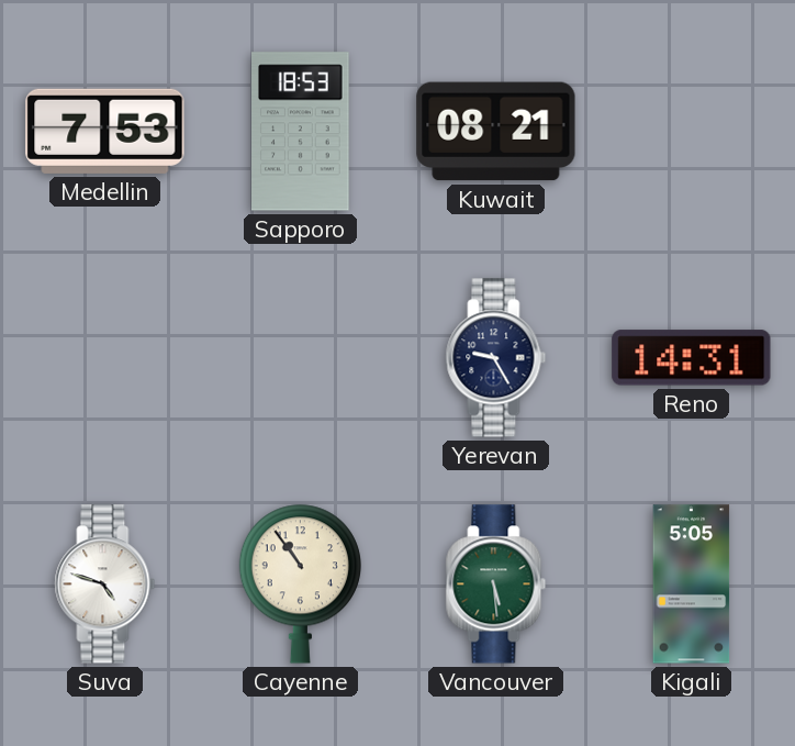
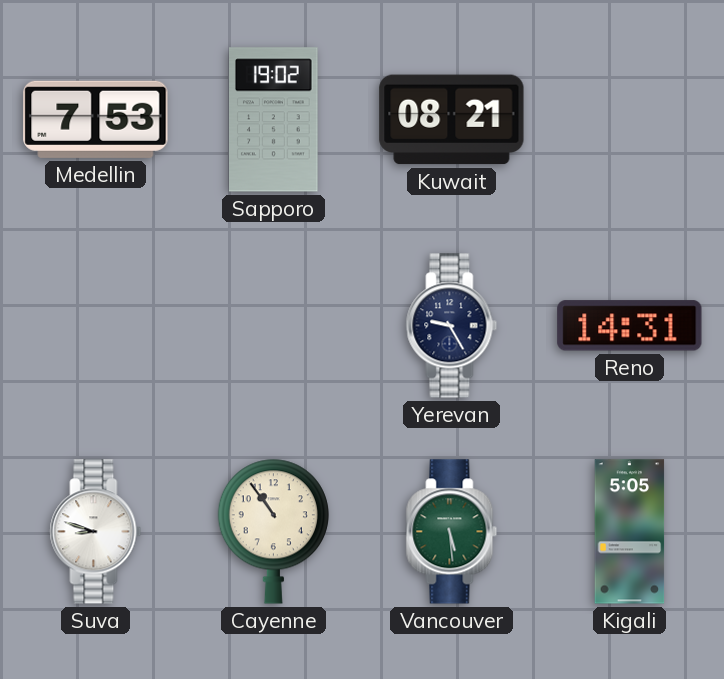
Sapporo: 18:53 -> 19:02
Suva: 4:48 -> 8:48
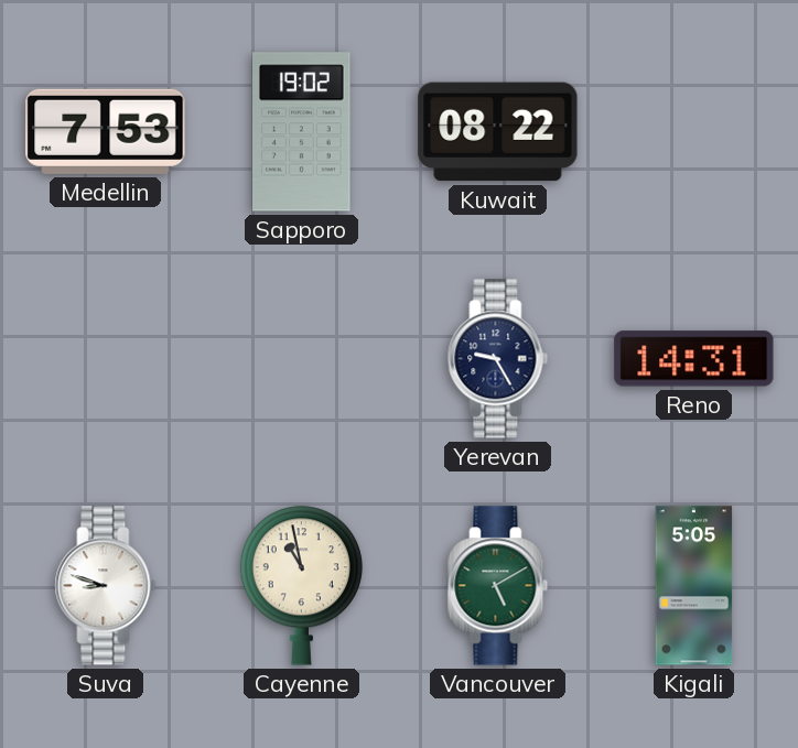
Kuwait: 08:21 -> 08:22
Cayenne: 10:54 -> 10:58
Vancouver: 5:29 -> 5:10
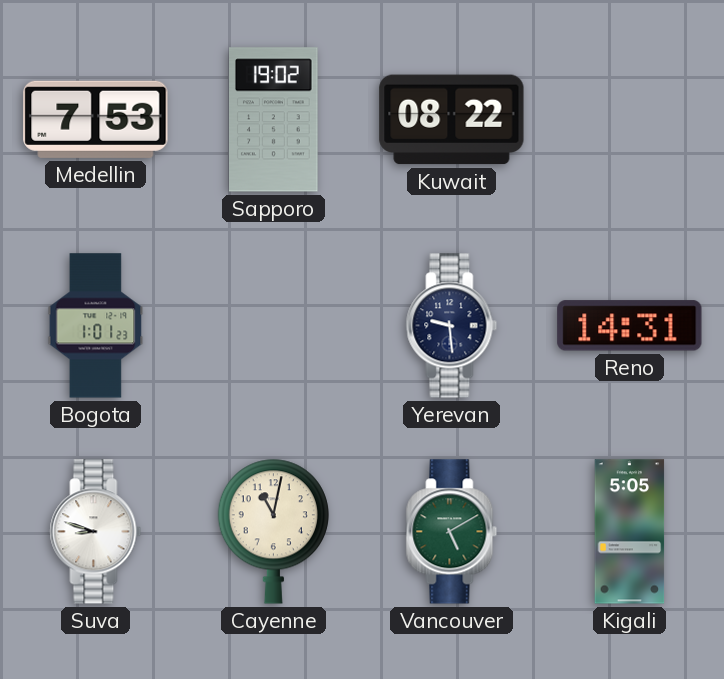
Bogota: none -> 1:01
Yerevan: 9:25 -> 9:29
Cayenne: 10:58 -> 11:02
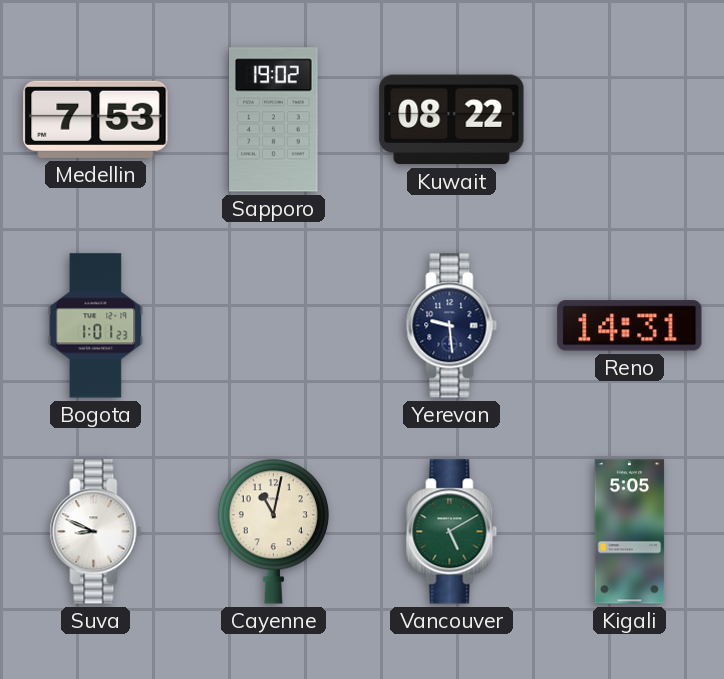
Suva: 8:48 -> 8:49
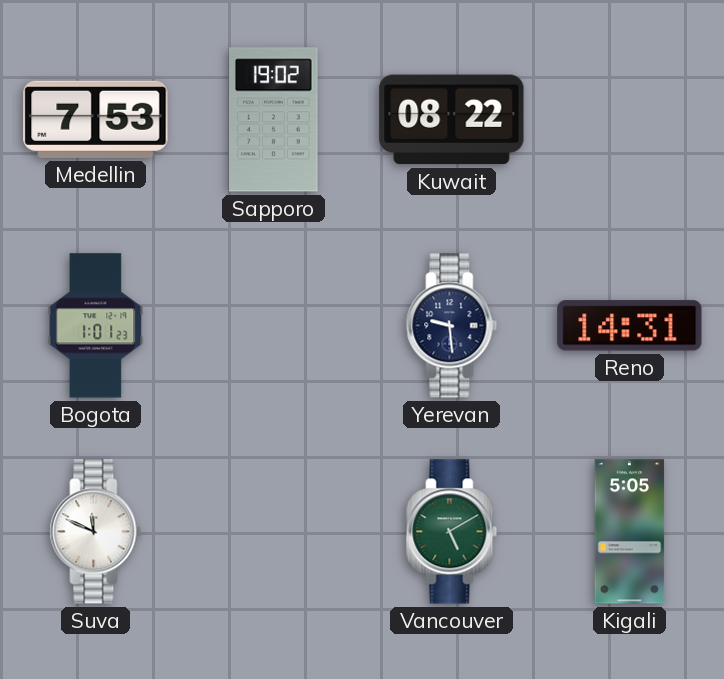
Suva: 8:49 -> 11:49
Cayenne: 11:02 -> none
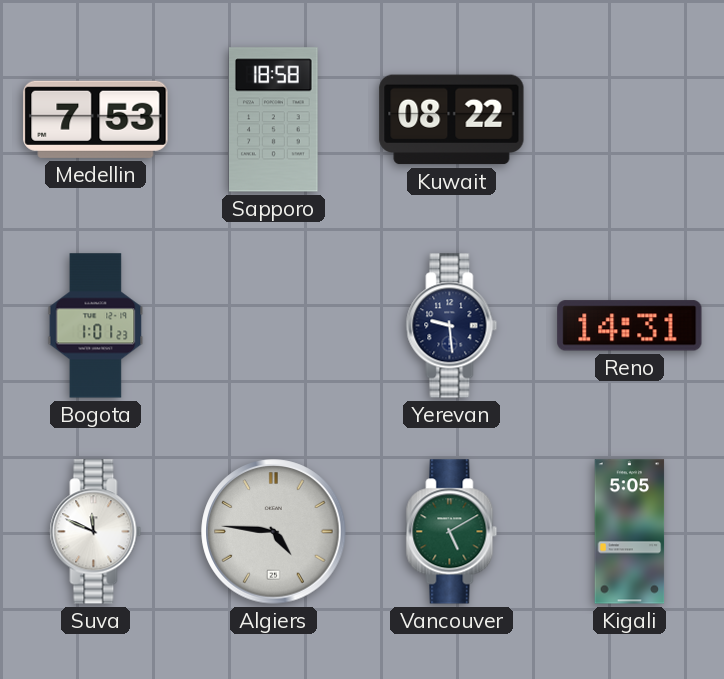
Sapporo: 19:02 -> 18:58
Algiers: none -> 4:46
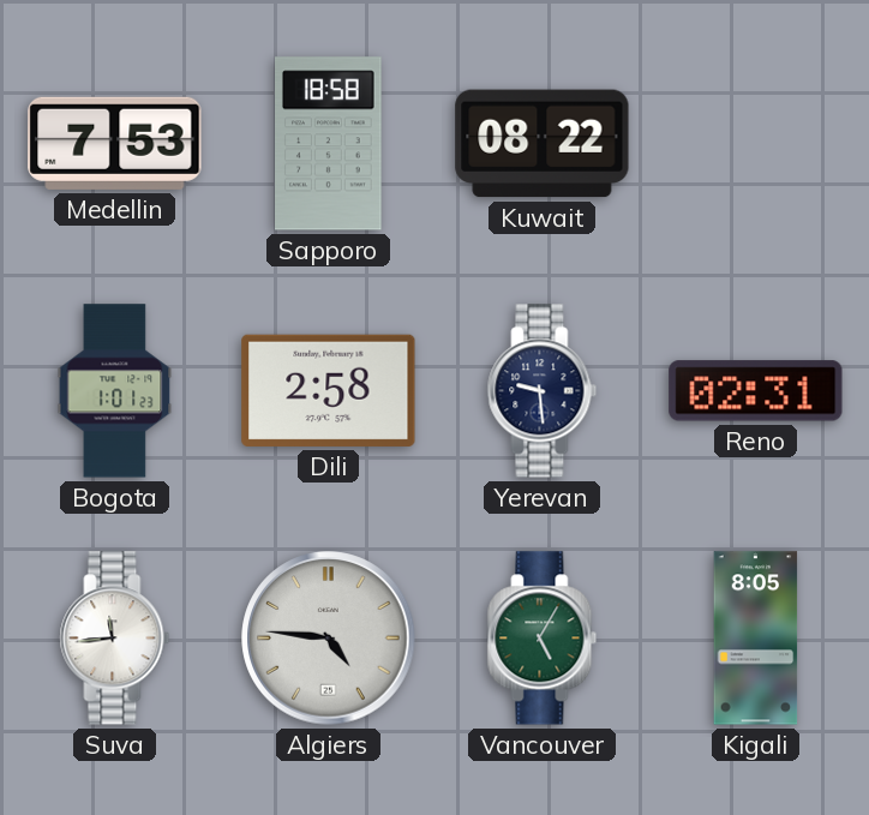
Dili: none -> 2:58
Reno: 14:31 -> 02:31
Suva: 11:49 -> 11:44
Vancouver: 5:10 -> 5:05
Kigali: 5:05 -> 8:05
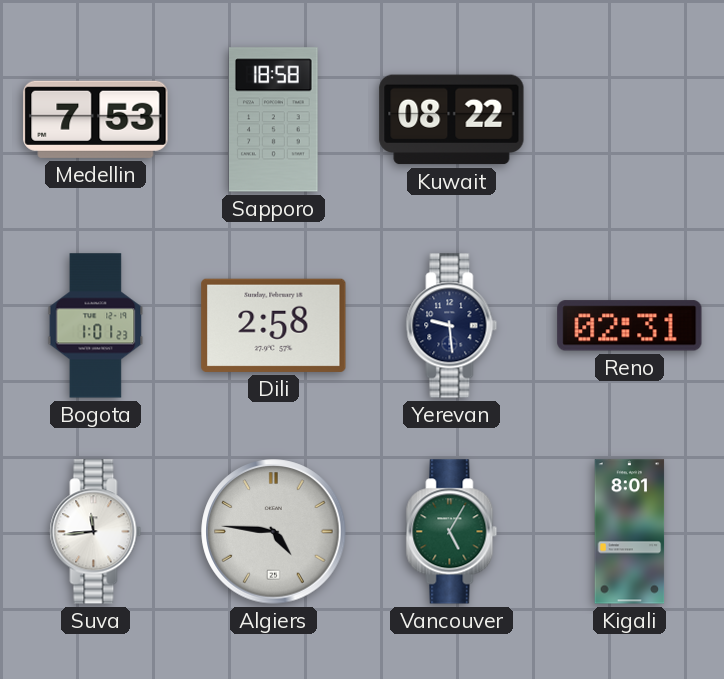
Kigali: 8:05 -> 8:01
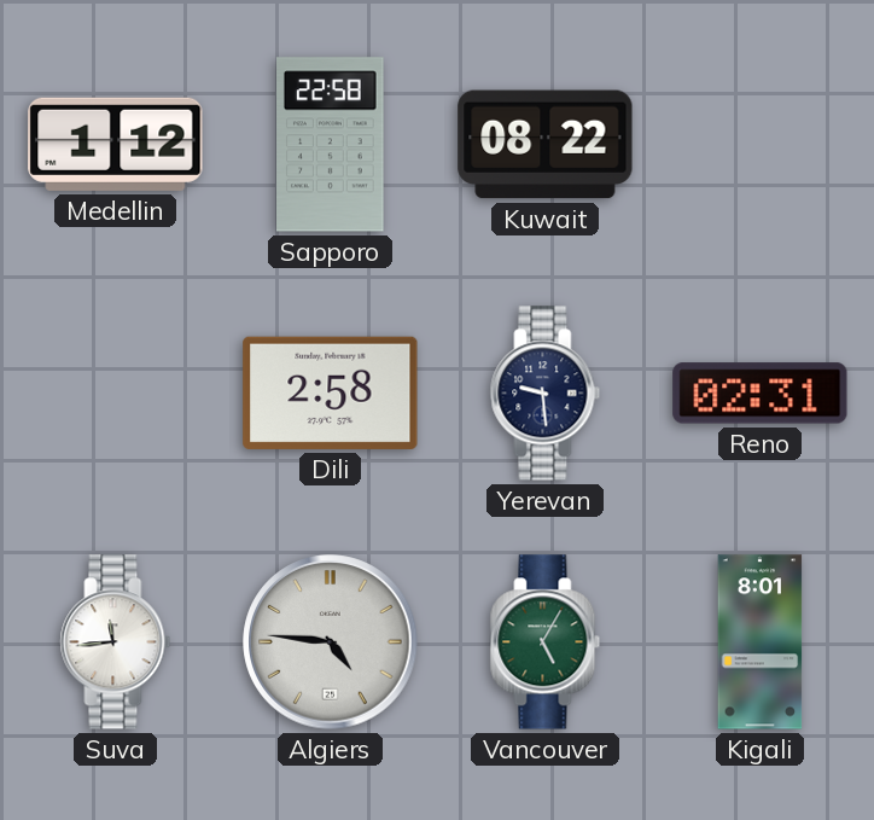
Medellin: 7:53 -> 1:12
Sapporo: 18:58 -> 22:58
Bogota: 1:01 -> none
